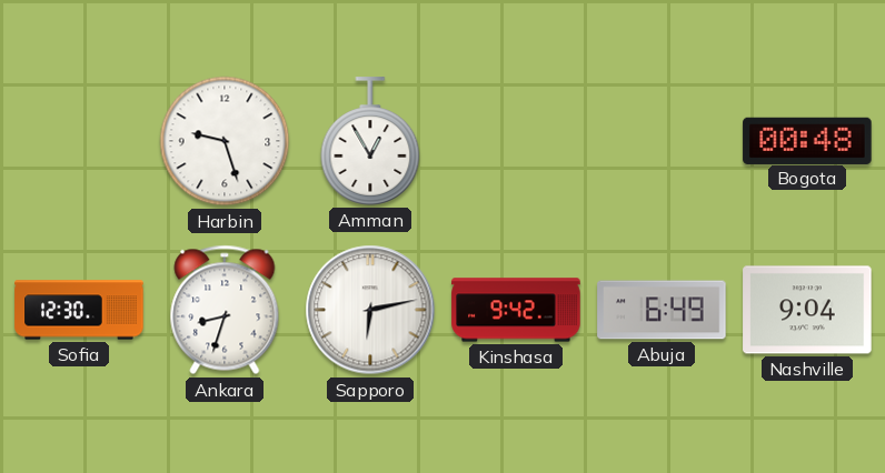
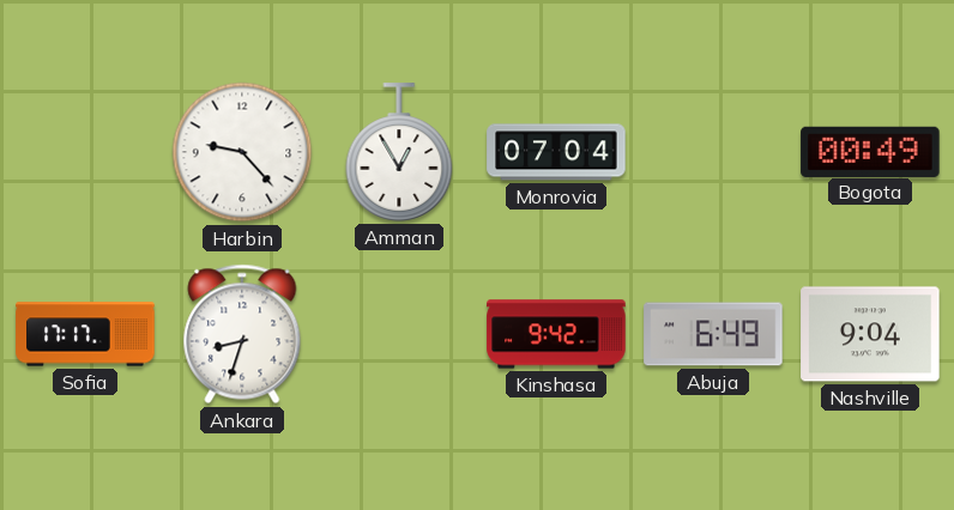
Harbin: 9:27 -> 9:23
Monrovia: none -> 07:04
Bogota: 00:48 -> 00:49
Sofia: 12:30 -> 17:17
Sapporo: 6:13 -> none
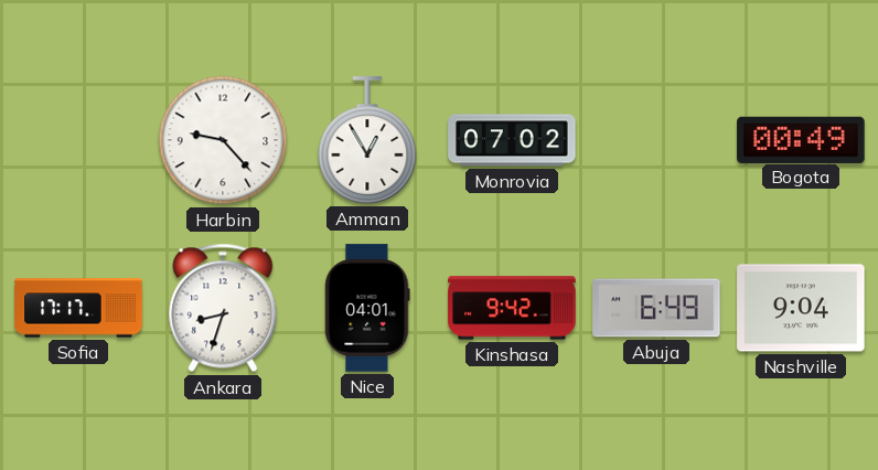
Monrovia: 07:04 -> 07:02
Nice: none -> 04:01
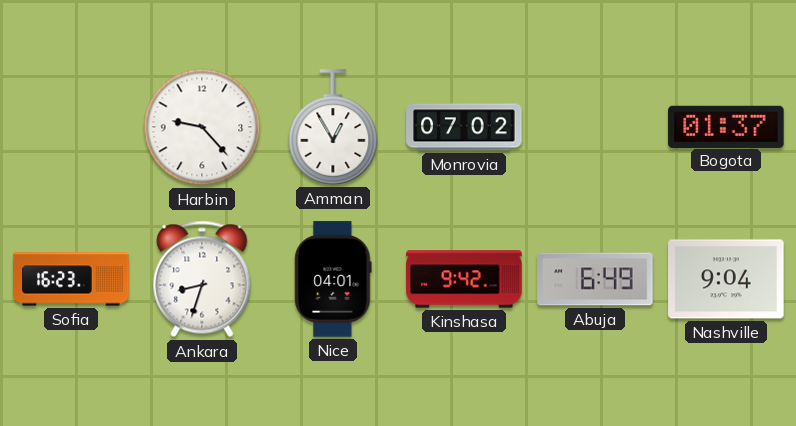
Bogota: 00:49 -> 01:37
Sofia: 17:17 -> 16:23
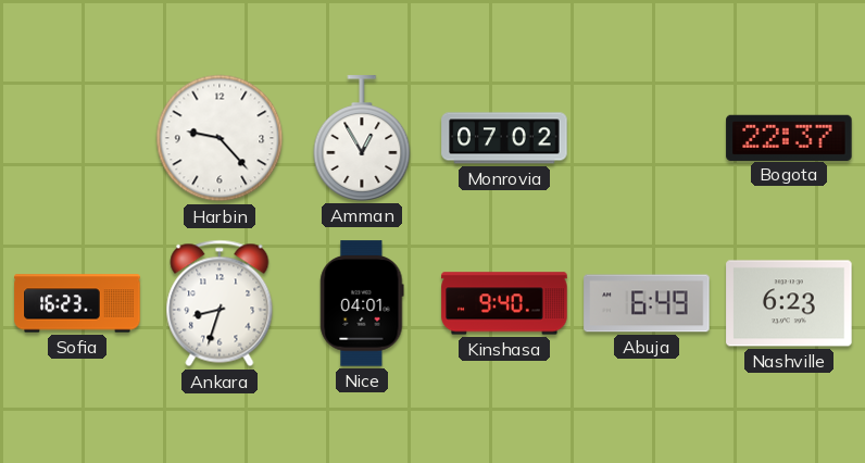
Bogota: 01:37 -> 22:37
Kinshasa: 9:42 -> 9:40
Nashville: 9:04 -> 6:23
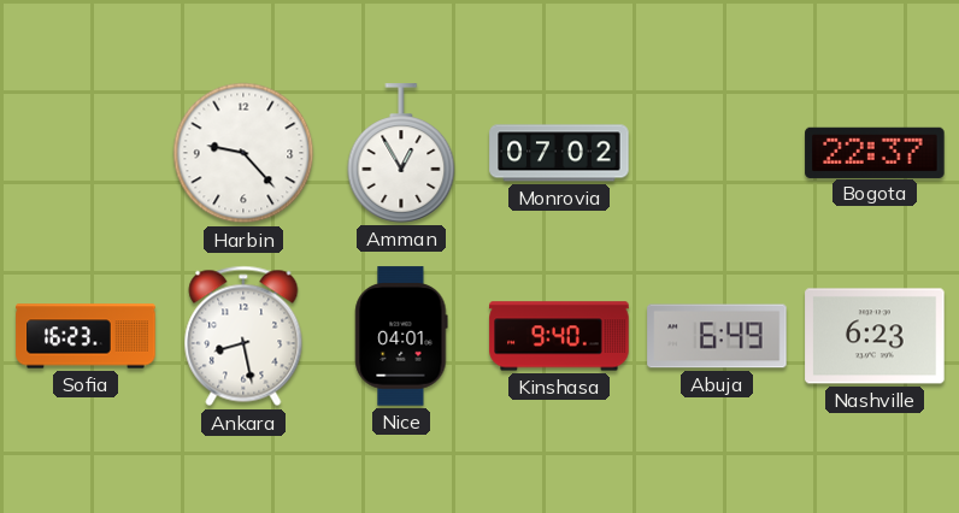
Ankara: 8:33 -> 8:28
